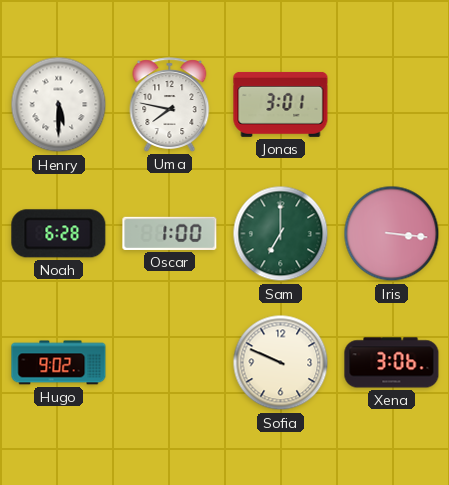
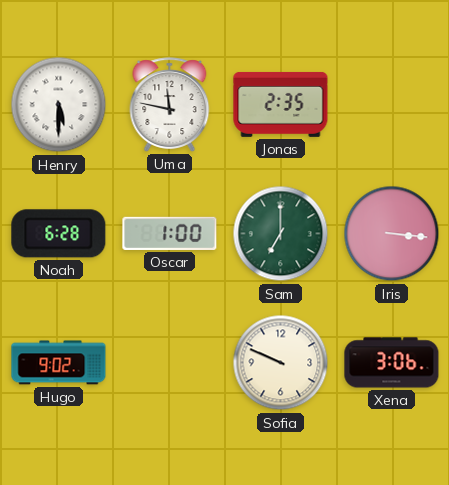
Uma: 7:47 -> 11:47
Jonas: 3:01 -> 2:35
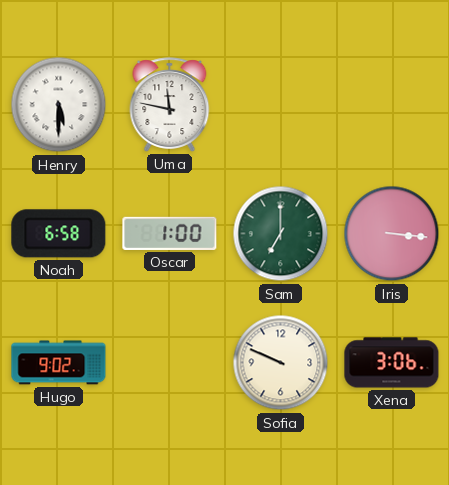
Jonas: 2:35 -> none
Noah: 6:28 -> 6:58
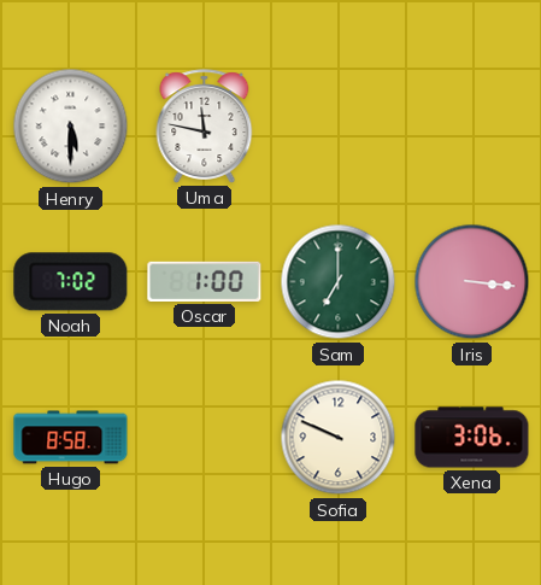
Noah: 6:58 -> 7:02
Hugo: 9:02 -> 8:58
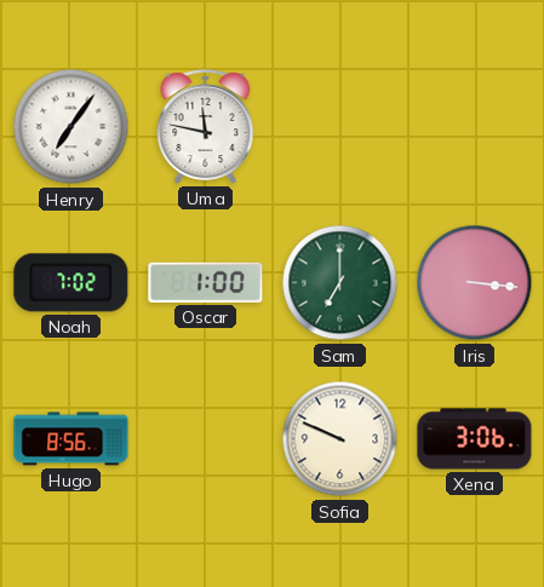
Henry: 5:30 -> 7:06
Hugo: 8:58 -> 8:56
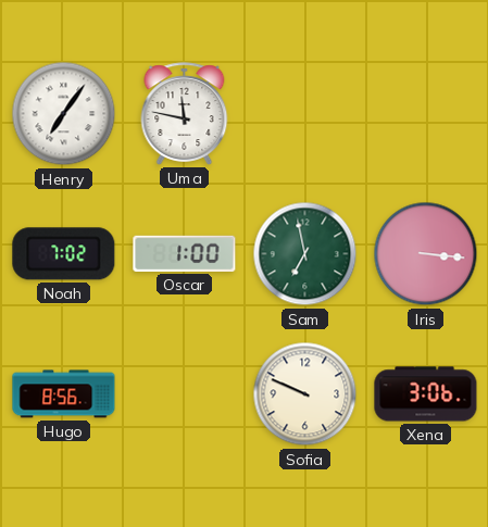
Sam: 7:00 -> 6:58
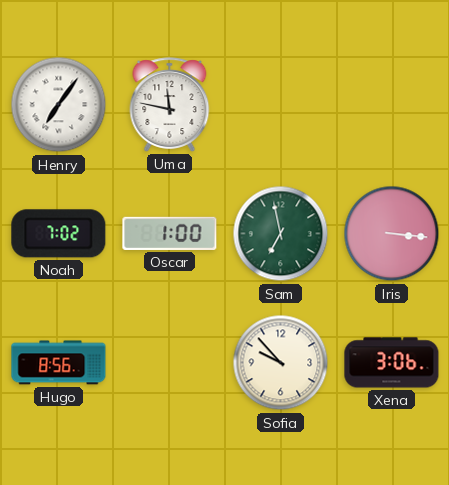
Sofia: 9:49 -> 9:53
